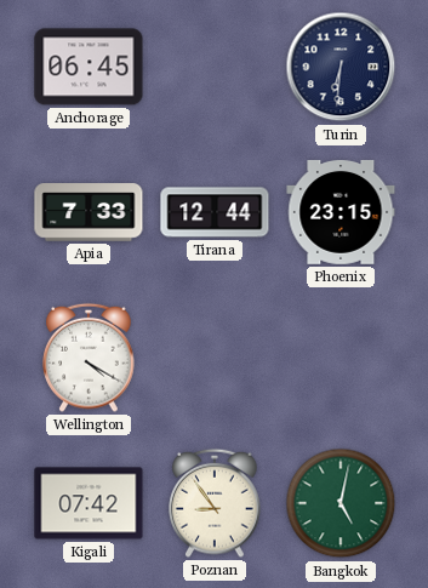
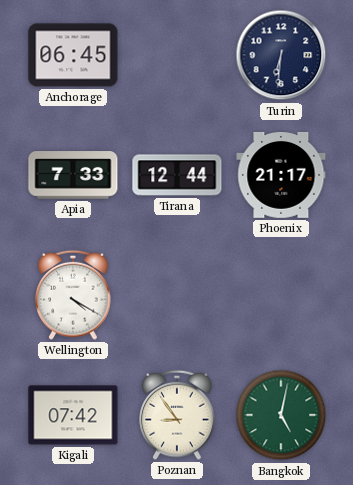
Phoenix: 23:15 -> 21:17
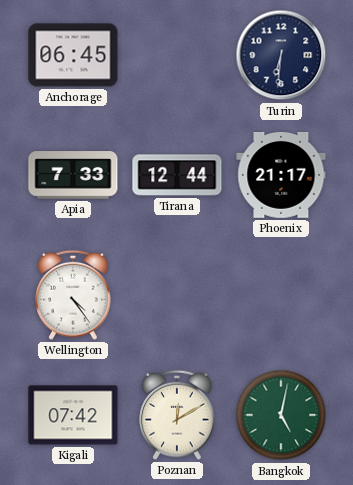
Wellington: 4:20 -> 4:24
Poznan: 8:54 -> 12:10
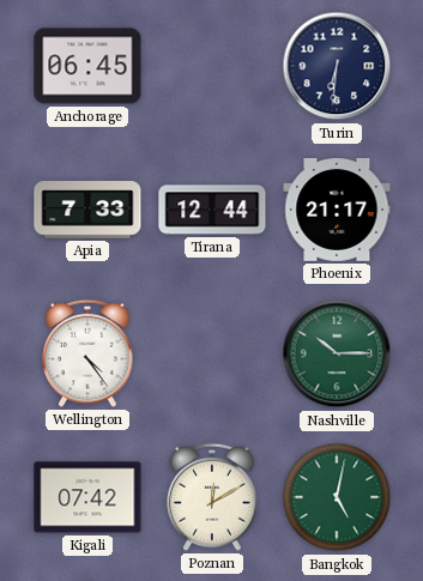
Nashville: none -> 10:15
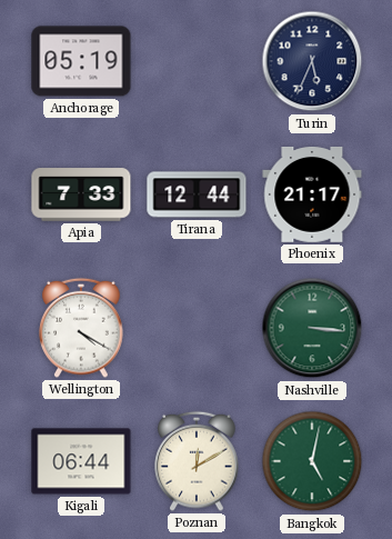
Anchorage: 06:45 -> 05:19
Turin: 6:31 -> 5:34
Wellington: 4:24 -> 4:20
Nashville: 10:15 -> 3:16
Kigali: 07:42 -> 06:44
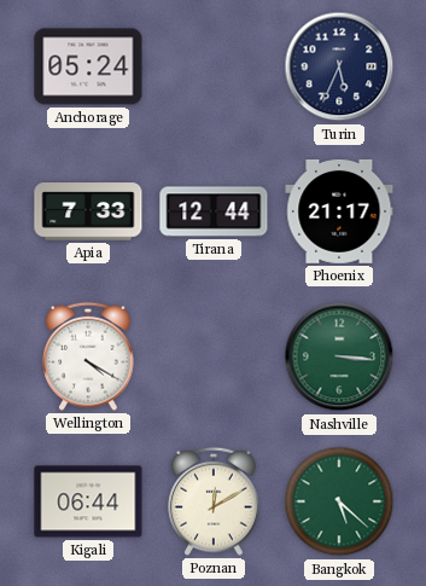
Anchorage: 05:19 -> 05:24
Bangkok: 5:02 -> 5:22
